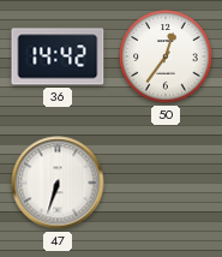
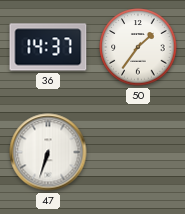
36: 14:42 -> 14:37
50: 12:36 -> 1:36
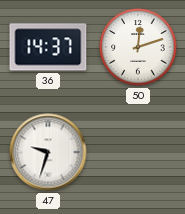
50: 1:36 -> 12:12
47: 6:33 -> 9:33
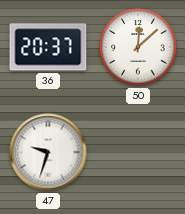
36: 14:37 -> 20:37
50: 12:12 -> 12:08
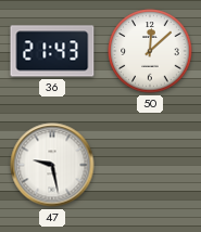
36: 20:37 -> 21:43
47: 9:33 -> 9:28
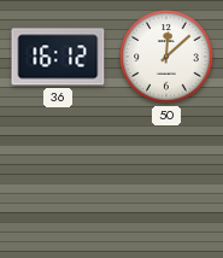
36: 21:43 -> 16:12
47: 9:28 -> none
